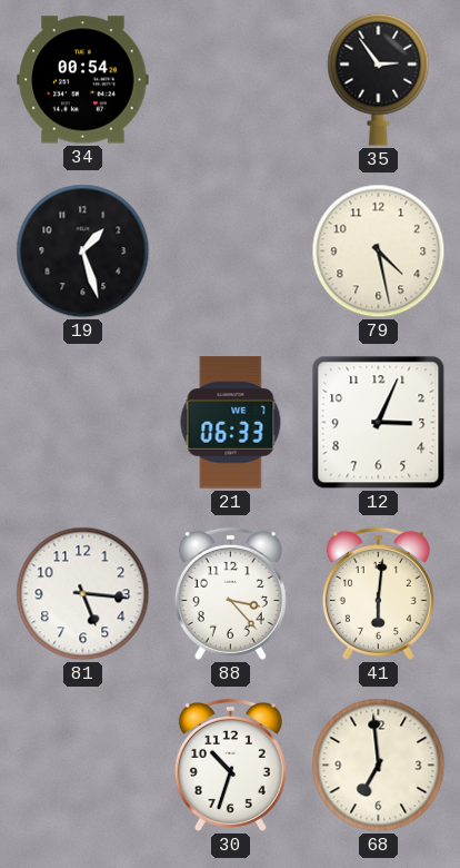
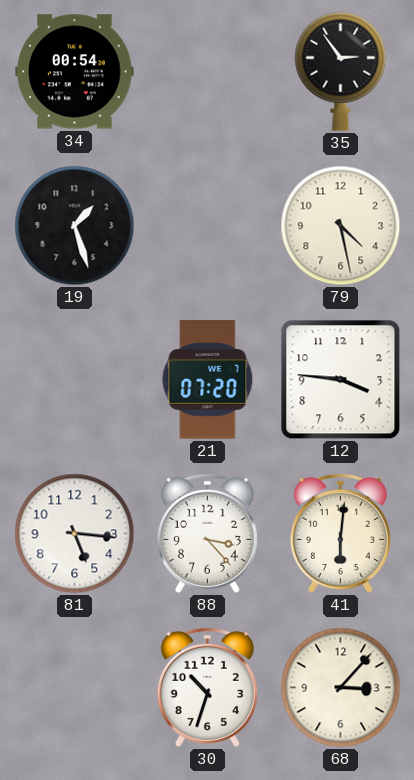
21: 06:33 -> 07:20
12: 3:04 -> 3:46
68: 6:59 -> 3:07
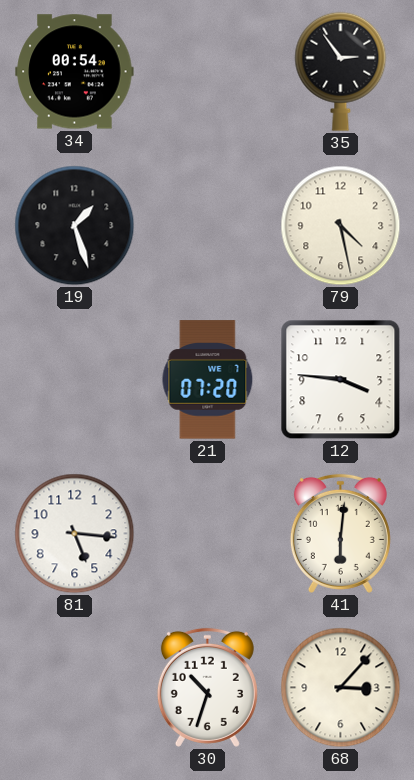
88: 3:23 -> none
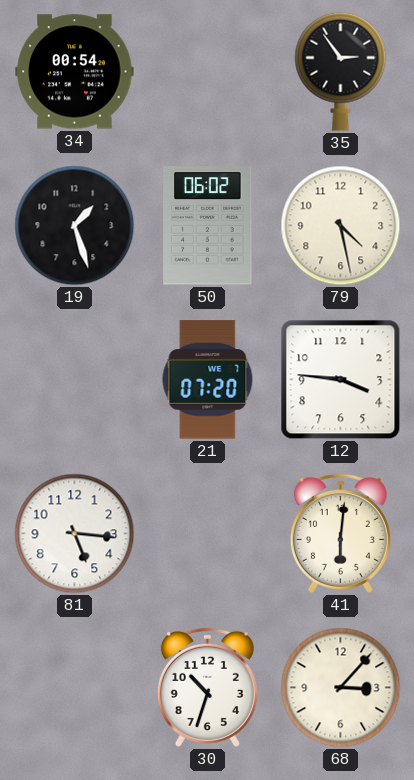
50: none -> 06:02
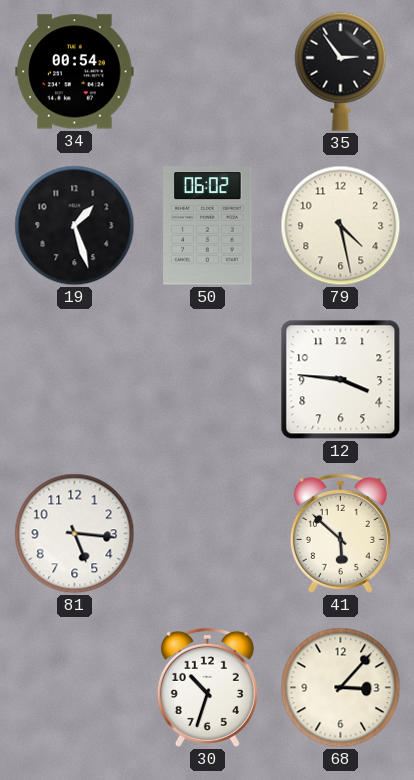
21: 07:20 -> none
41: 6:01 -> 5:52
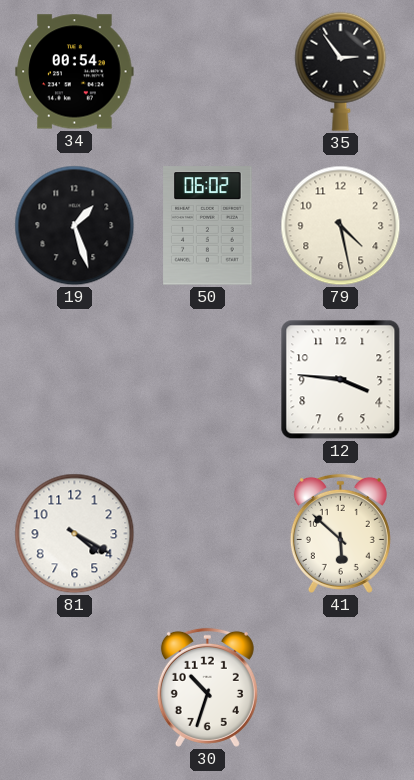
81: 5:16 -> 4:20
68: 3:07 -> none
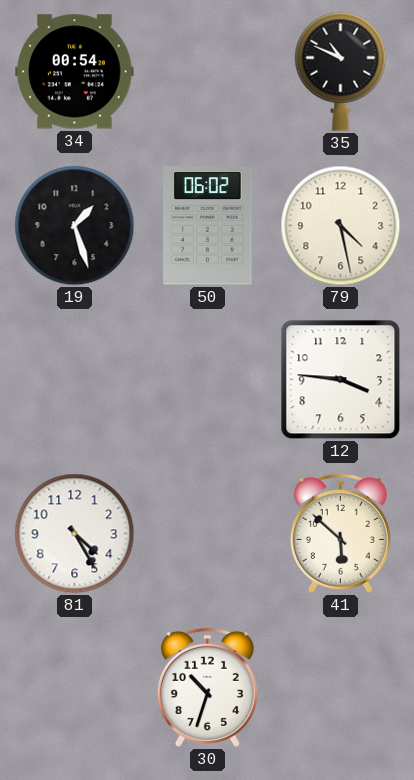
35: 2:54 -> 10:49
81: 4:20 -> 4:25
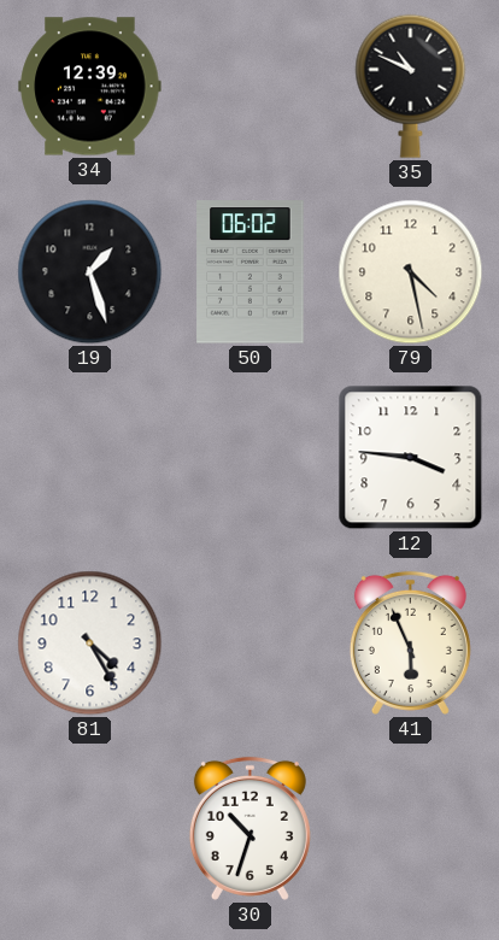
34: 00:54 -> 12:39
41: 5:52 -> 5:56
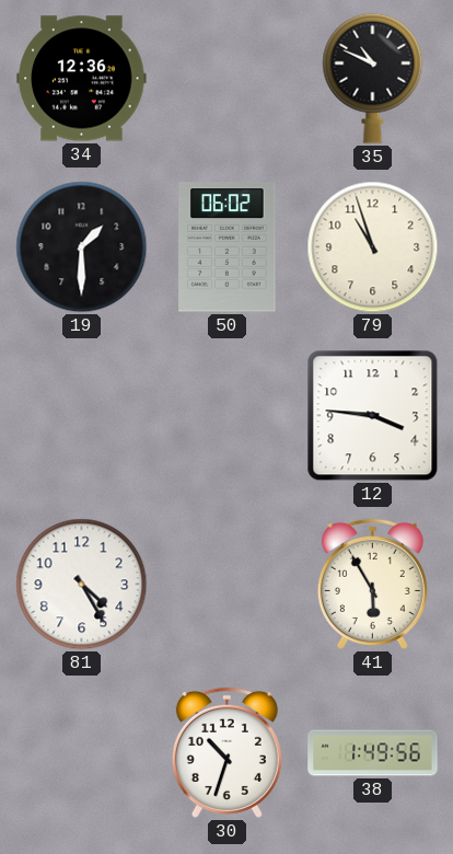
34: 12:39 -> 12:36
19: 1:27 -> 1:30
79: 4:28 -> 10:57
41: 5:56 -> 5:55
38: none -> 1:49
